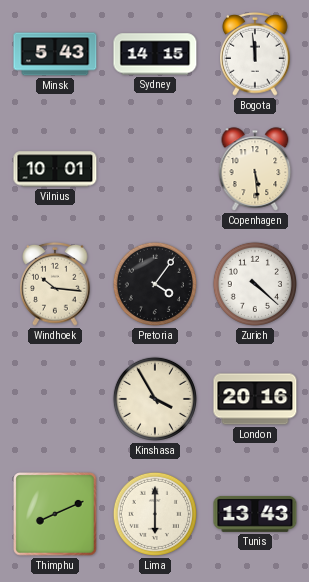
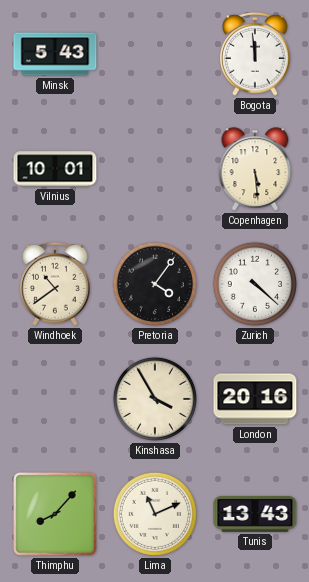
Sydney: 14:15 -> none
Windhoek: 10:16 -> 10:39
Thimphu: 8:11 -> 8:07
Lima: 6:00 -> 11:11
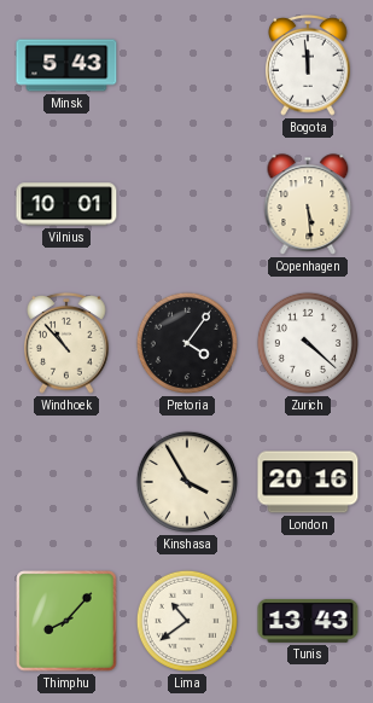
Windhoek: 10:39 -> 10:53
Lima: 11:11 -> 10:39
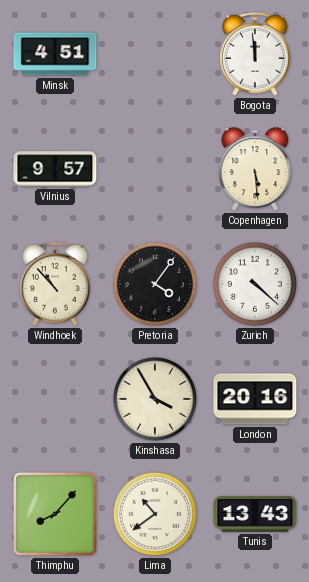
Minsk: 5:43 -> 4:51
Vilnius: 10:01 -> 9:57
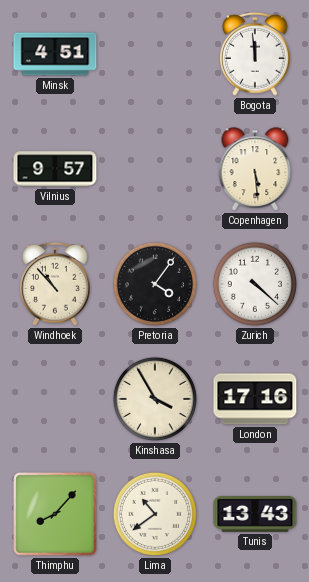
London: 20:16 -> 17:16
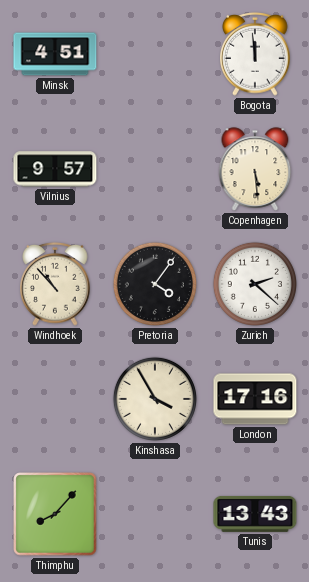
Zurich: 4:22 -> 2:22
Lima: 10:39 -> none
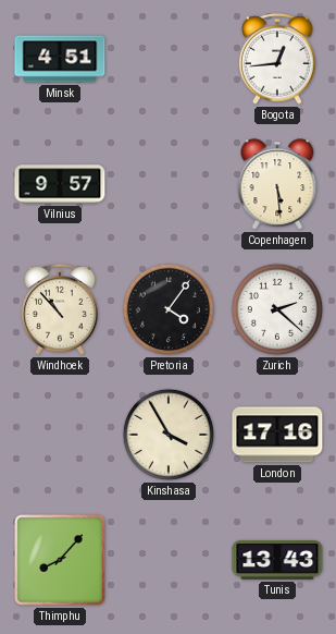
Bogota: 11:59 -> 12:44
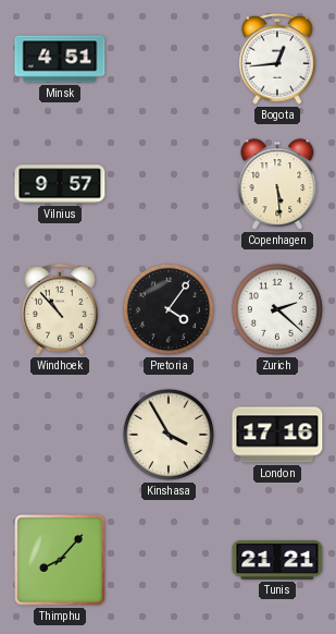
Tunis: 13:43 -> 21:21
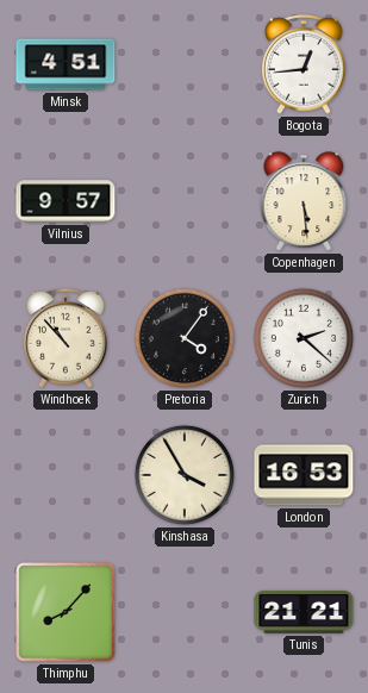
London: 17:16 -> 16:53
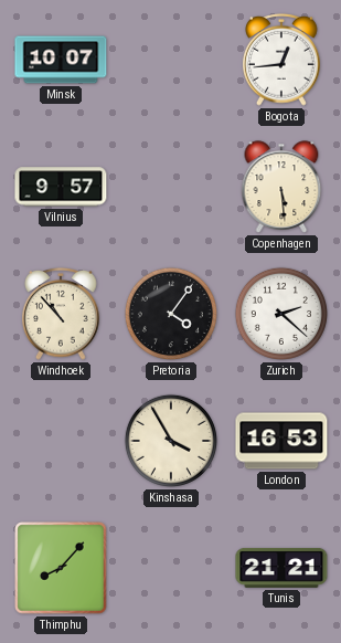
Minsk: 4:51 -> 10:07
